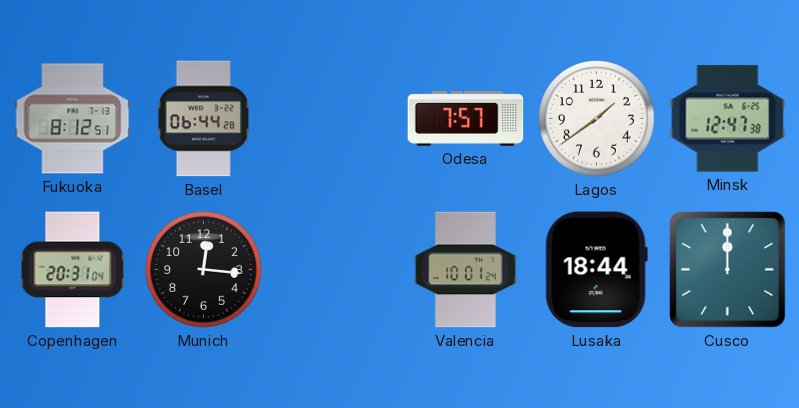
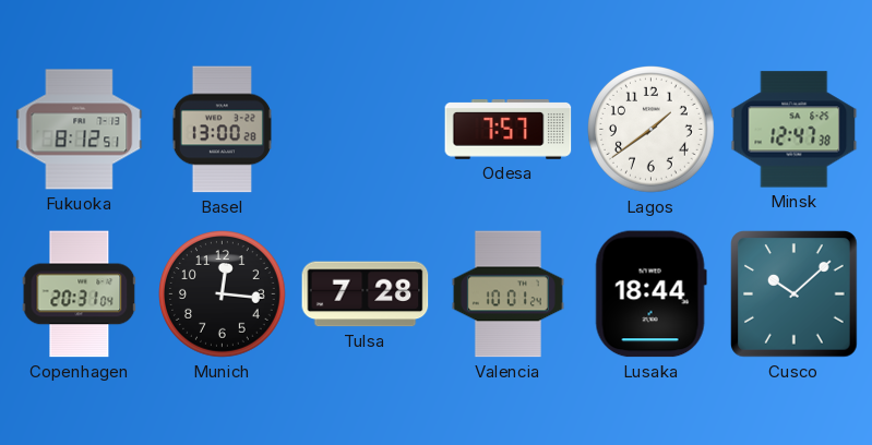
Basel: 06:44 -> 13:00
Tulsa: none -> 7:28
Cusco: 12:00 -> 10:08
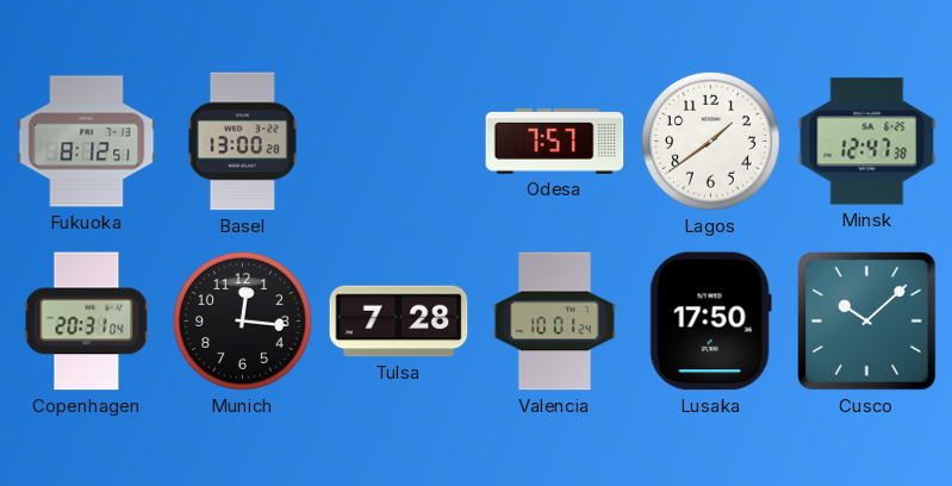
Lusaka: 18:44 -> 17:50
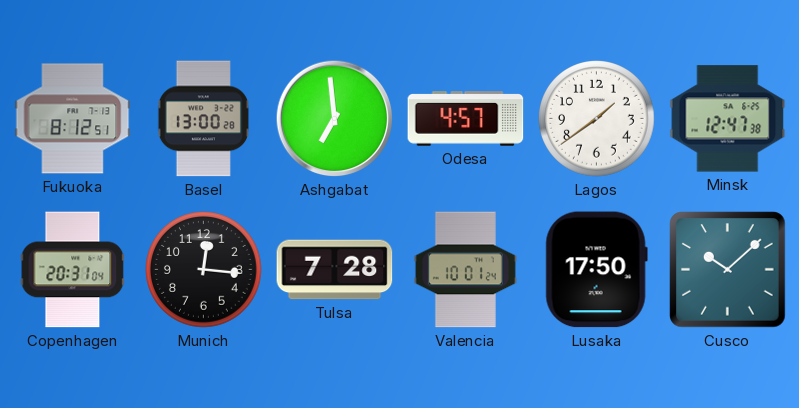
Ashgabat: none -> 6:59
Odesa: 7:57 -> 4:57
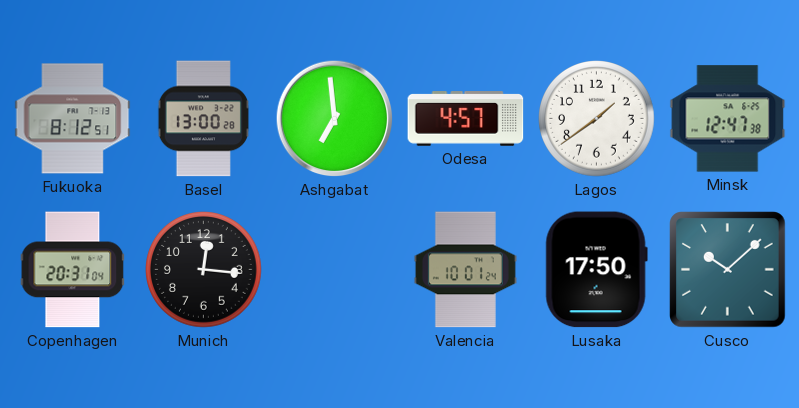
Tulsa: 7:28 -> none
